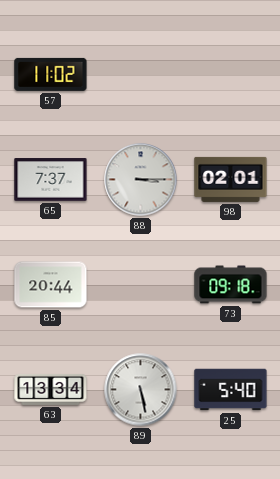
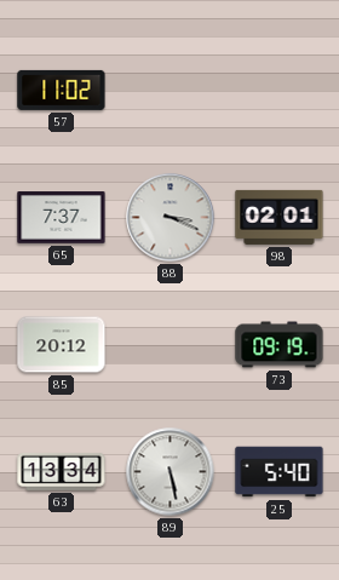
88: 3:15 -> 3:19
85: 20:44 -> 20:12
73: 09:18 -> 09:19
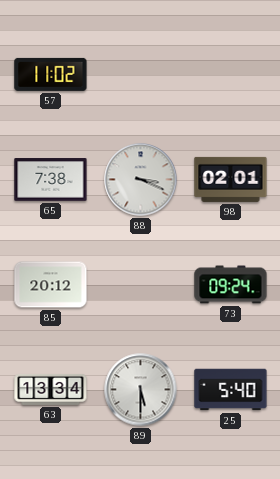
65: 7:37 -> 7:38
73: 09:19 -> 09:24
89: 5:28 -> 5:30
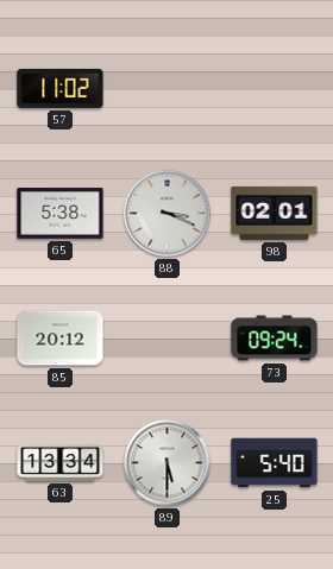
65: 7:38 -> 5:38
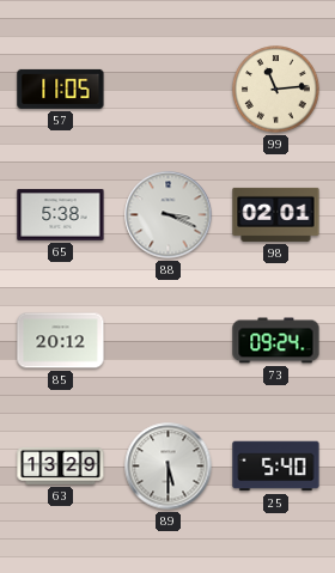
57: 11:02 -> 11:05
99: none -> 11:14
63: 13:34 -> 13:29
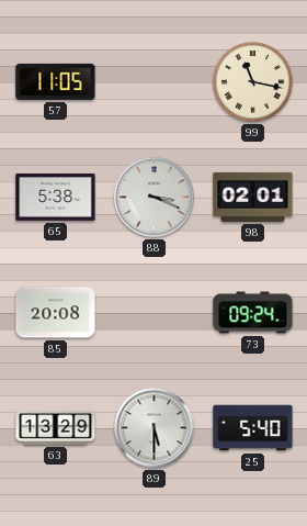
99: 11:14 -> 11:17
85: 20:12 -> 20:08
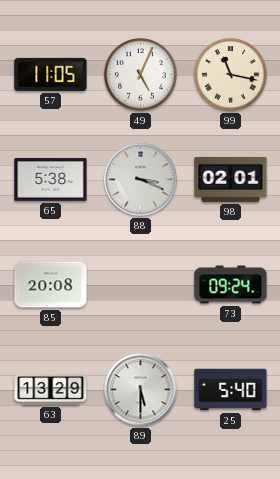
49: none -> 5:04
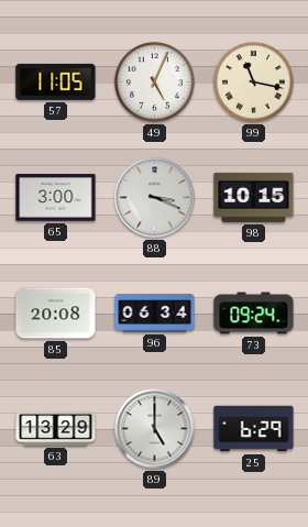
65: 5:38 -> 3:00
98: 02:01 -> 10:15
96: none -> 06:34
89: 5:30 -> 5:00
25: 5:40 -> 6:29
